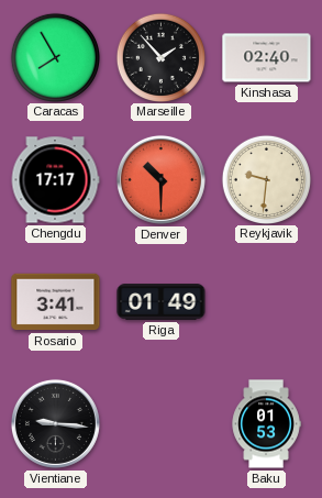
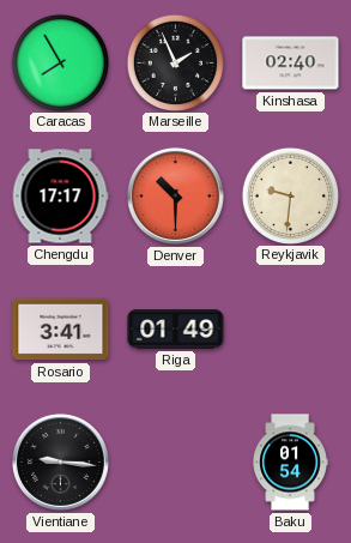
Marseille: 1:53 -> 1:56
Baku: 01:53 -> 01:54
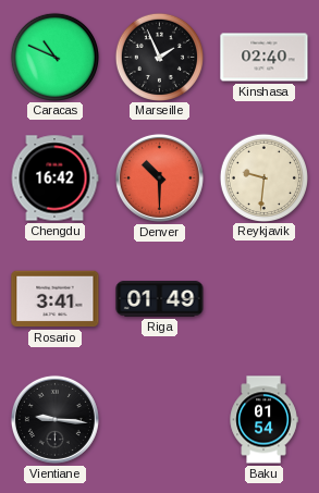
Caracas: 7:55 -> 10:49
Chengdu: 17:17 -> 16:42
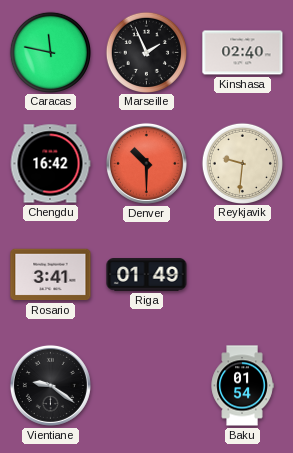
Caracas: 10:49 -> 11:47
Vientiane: 9:16 -> 9:21
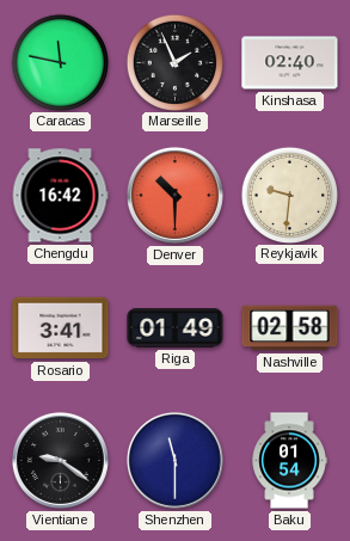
Nashville: none -> 02:58
Shenzhen: none -> 11:30
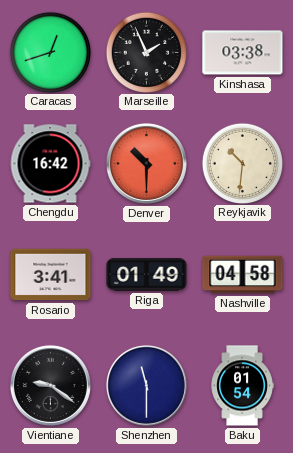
Caracas: 11:47 -> 12:42
Kinshasa: 02:40 -> 03:38
Reykjavik: 9:31 -> 10:31
Nashville: 02:58 -> 04:58
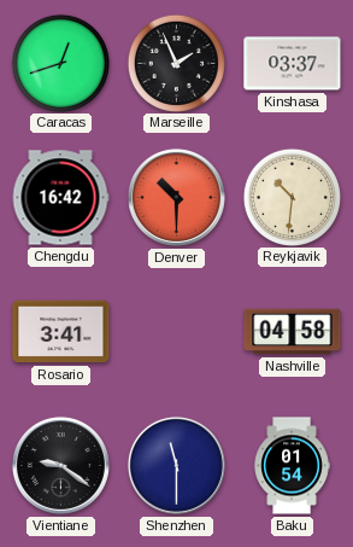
Kinshasa: 03:38 -> 03:37
Riga: 01:49 -> none
